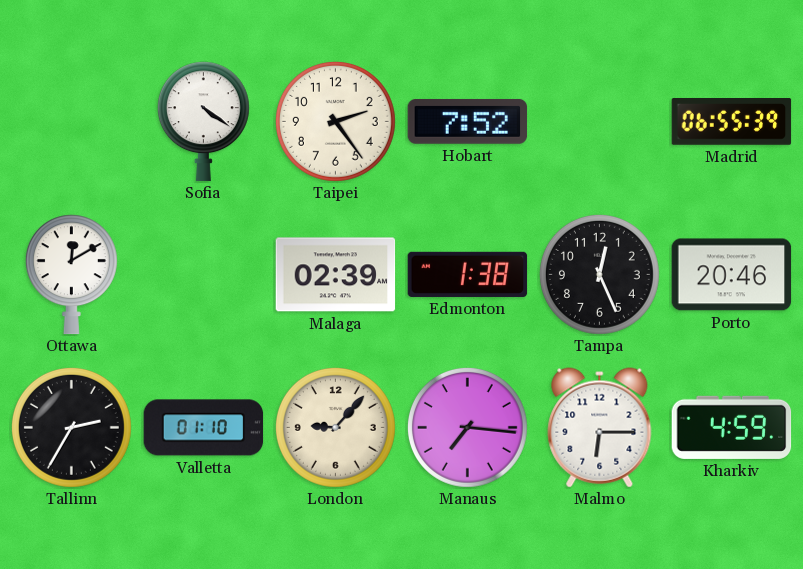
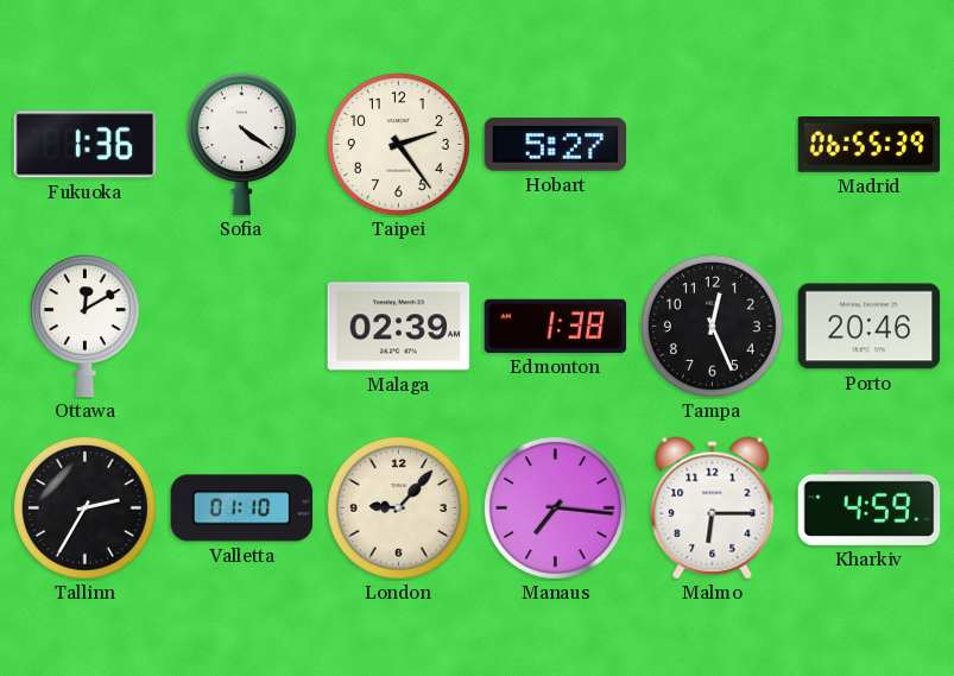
Fukuoka: none -> 1:36
Hobart: 7:52 -> 5:27
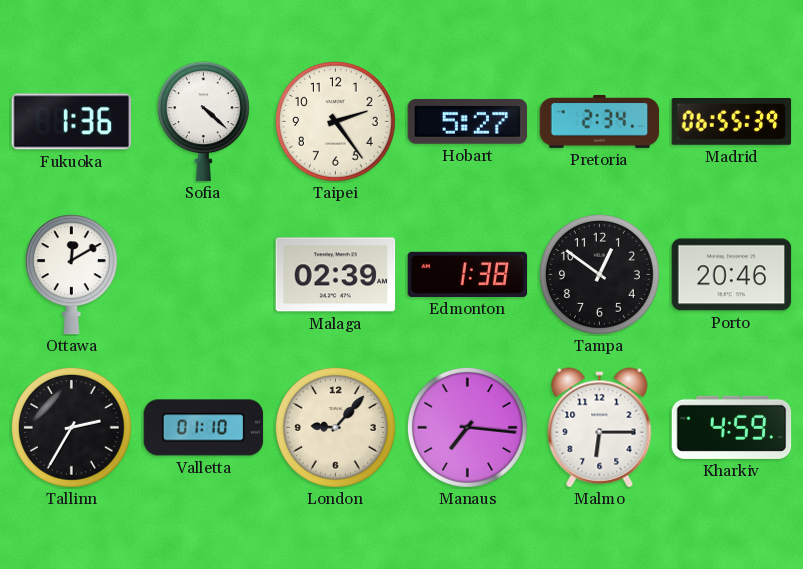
Sofia: 4:21 -> 4:22
Pretoria: none -> 2:34
Tampa: 12:26 -> 12:51
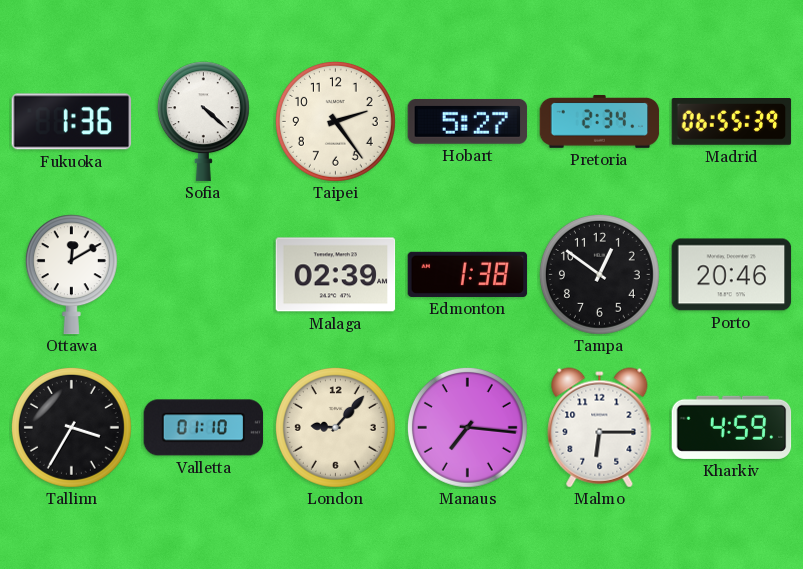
Tallinn: 2:35 -> 3:35
